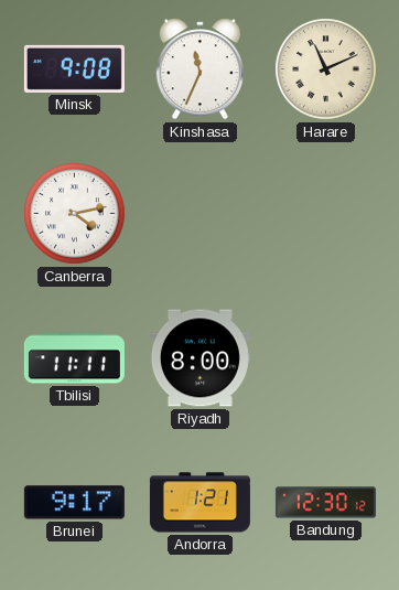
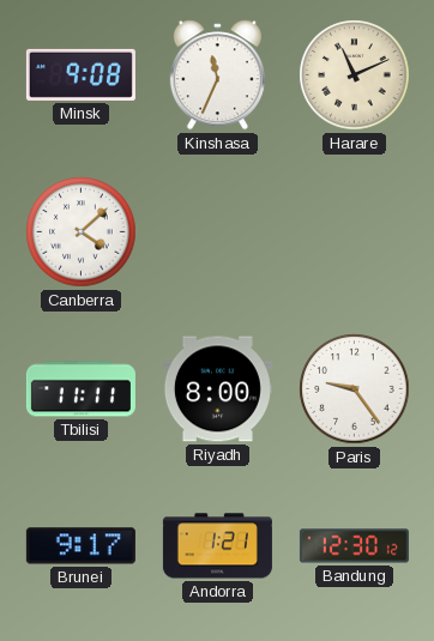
Canberra: 4:13 -> 4:08
Paris: none -> 9:24
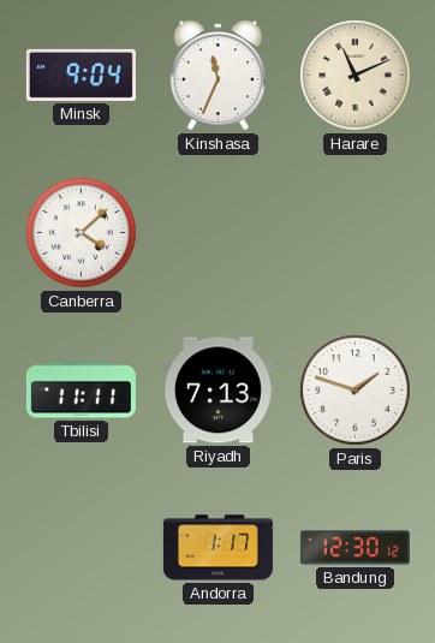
Minsk: 9:08 -> 9:04
Riyadh: 8:00 -> 7:13
Paris: 9:24 -> 1:48
Brunei: 9:17 -> none
Andorra: 1:21 -> 1:17
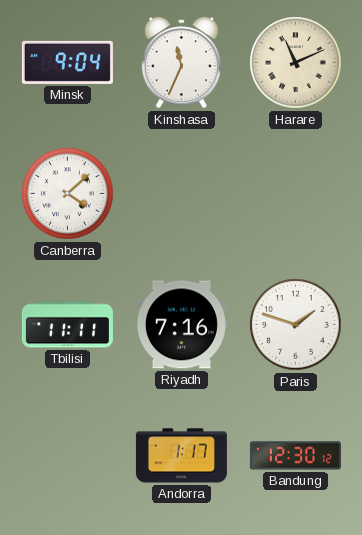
Riyadh: 7:13 -> 7:16
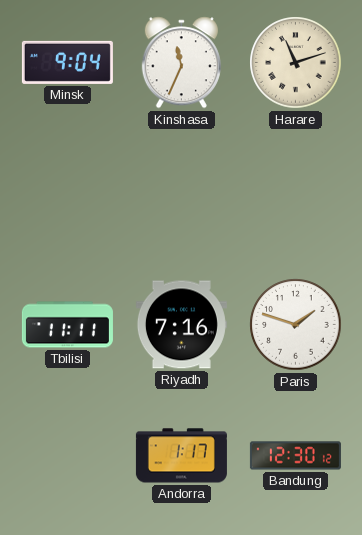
Harare: 11:11 -> 11:12
Canberra: 4:08 -> none
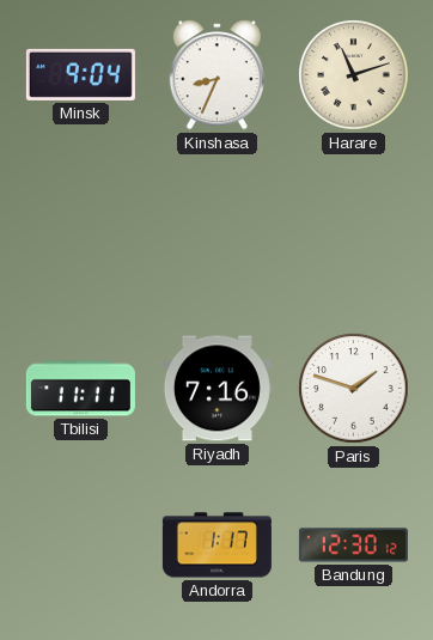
Kinshasa: 11:34 -> 8:34
